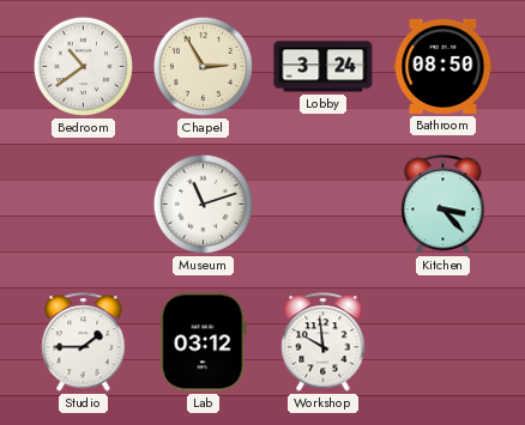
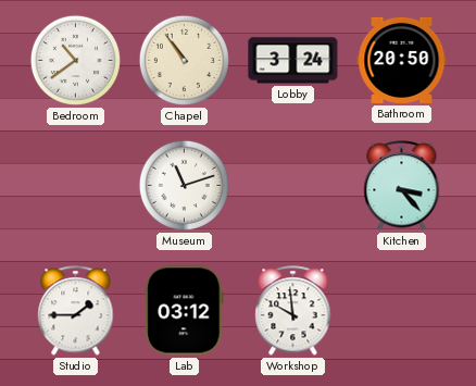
Chapel: 2:55 -> 10:54
Bathroom: 08:50 -> 20:50
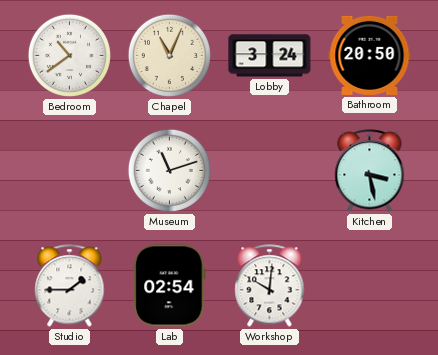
Chapel: 10:54 -> 11:04
Kitchen: 3:23 -> 3:28
Lab: 03:12 -> 02:54
Workshop: 9:59 -> 10:01
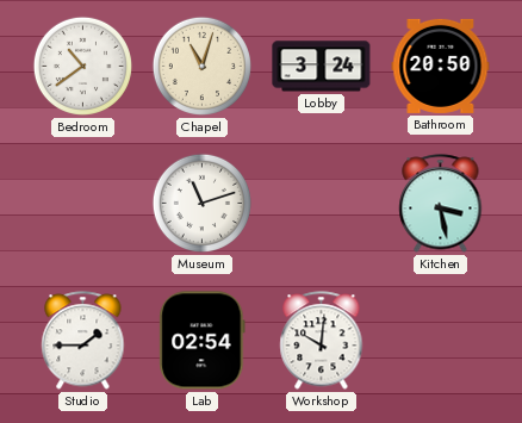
Chapel: 11:04 -> 11:03
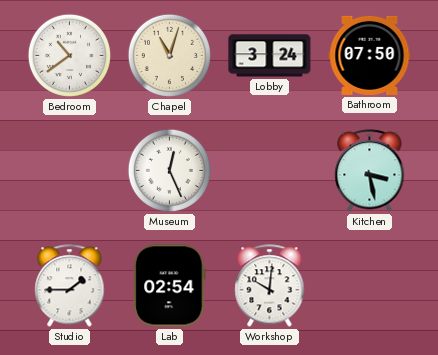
Bathroom: 20:50 -> 07:50
Museum: 11:12 -> 12:26
